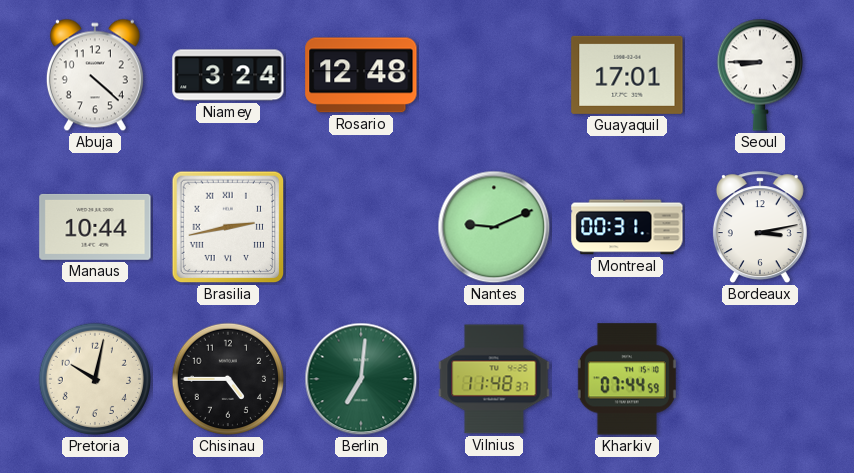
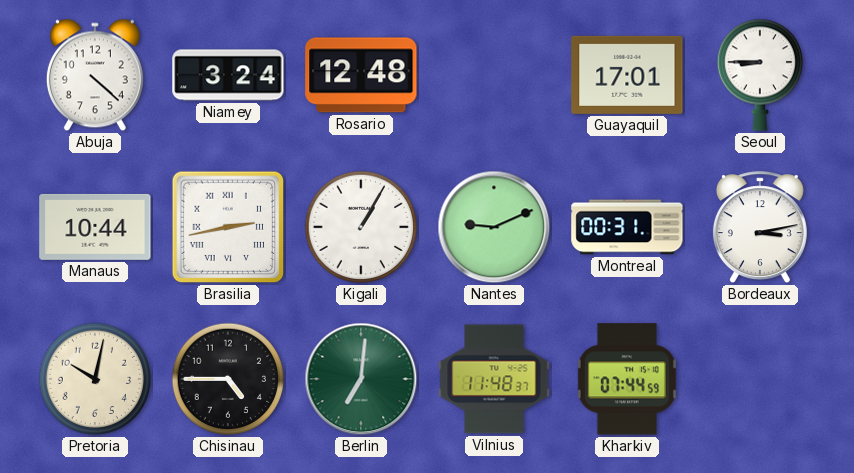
Kigali: none -> 1:05
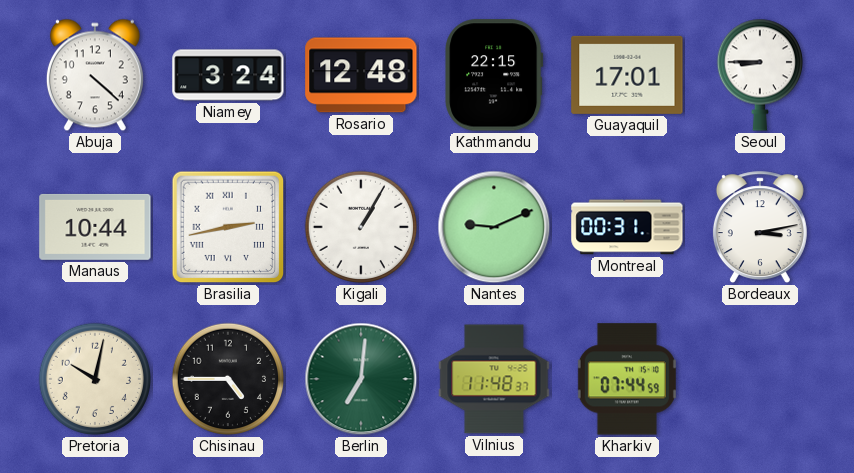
Kathmandu: none -> 22:15
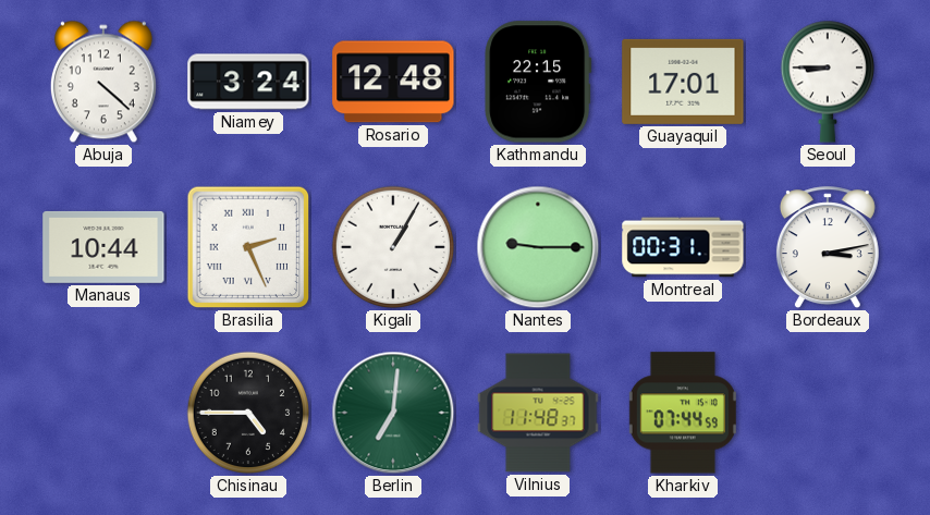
Brasilia: 2:43 -> 2:26
Nantes: 9:11 -> 9:15
Pretoria: 10:02 -> none
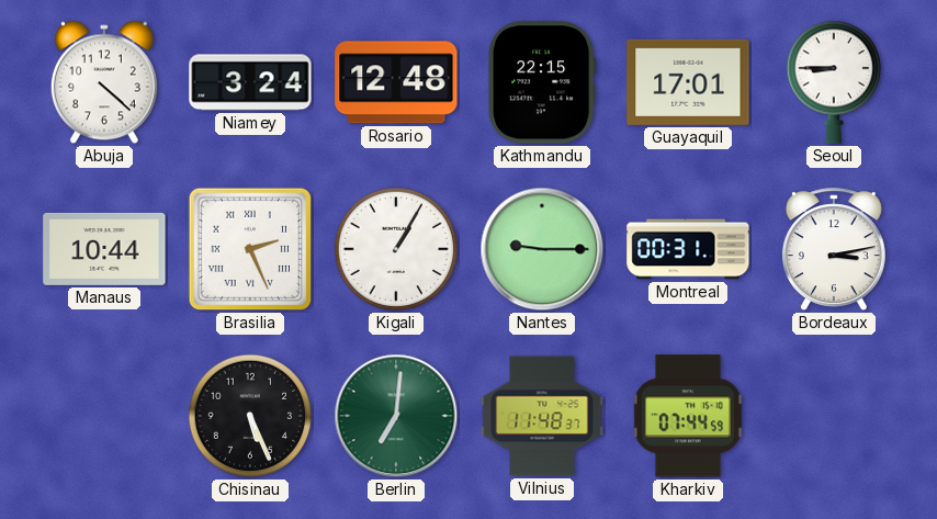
Chisinau: 4:45 -> 5:26
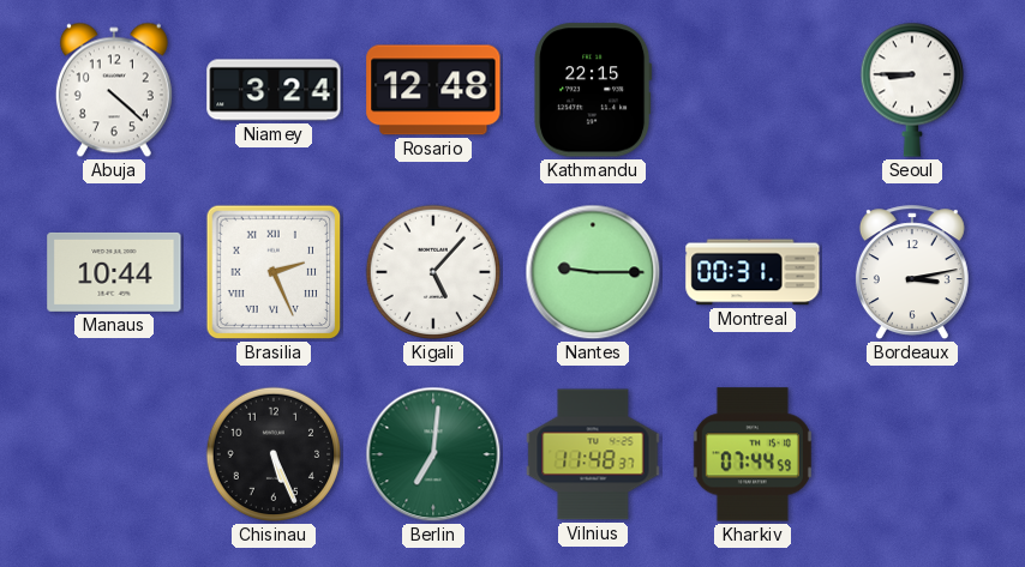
Guayaquil: 17:01 -> none
Kigali: 1:05 -> 5:07
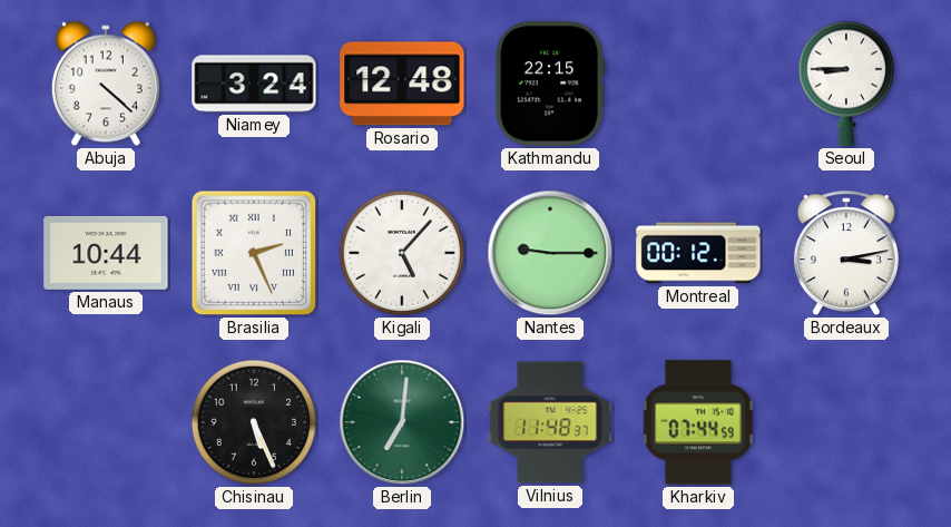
Montreal: 00:31 -> 00:12
